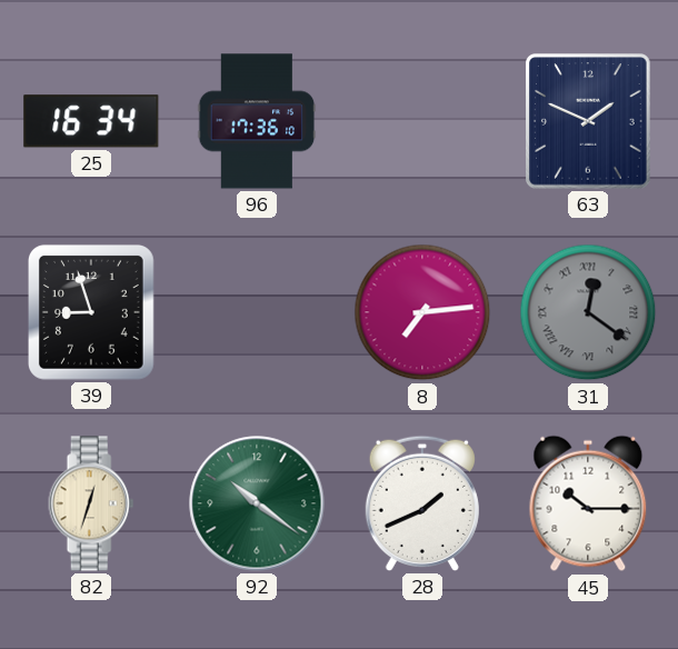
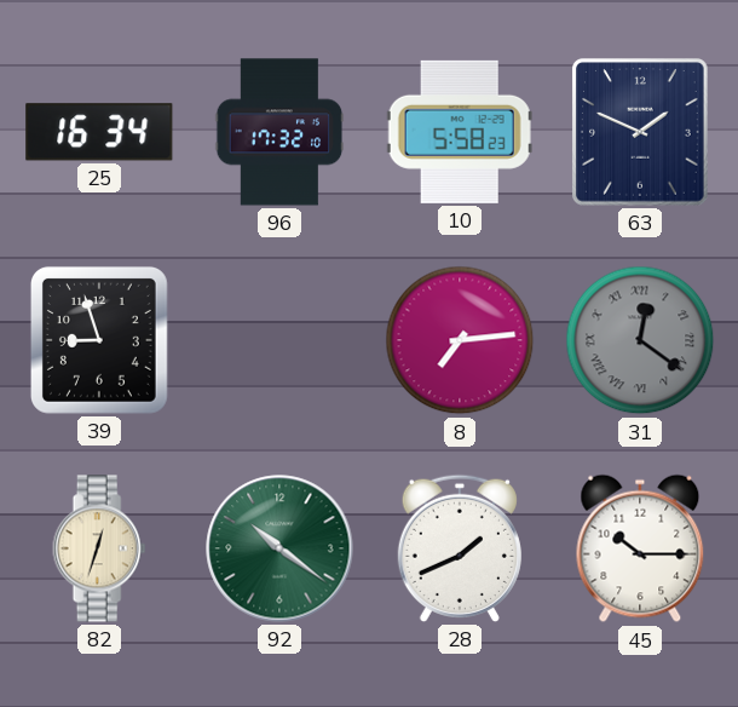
96: 17:36 -> 17:32
10: none -> 5:58
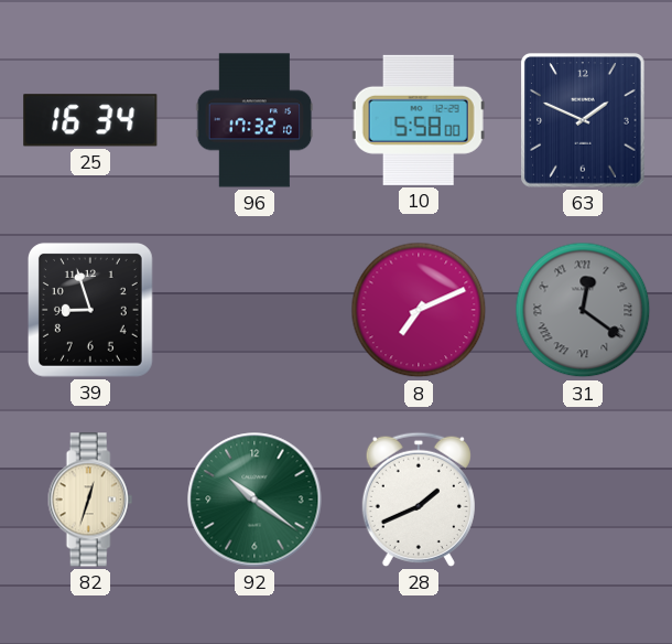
10: 5:58:23 -> 5:58:00
8: 7:14 -> 7:11
45: 10:15 -> none
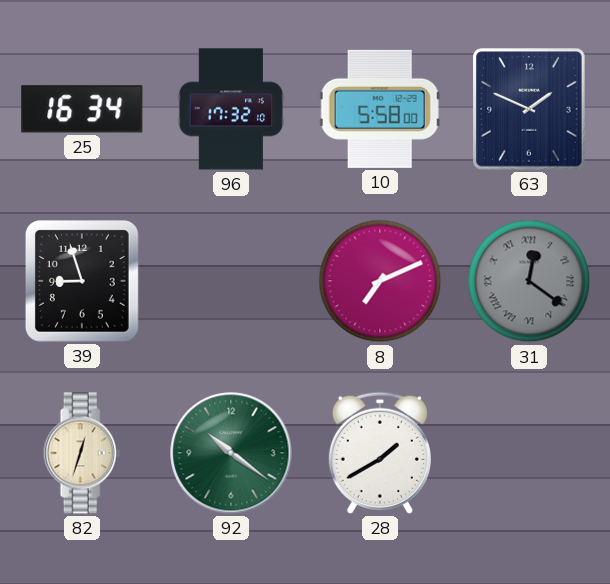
28: 1:41 -> 1:40
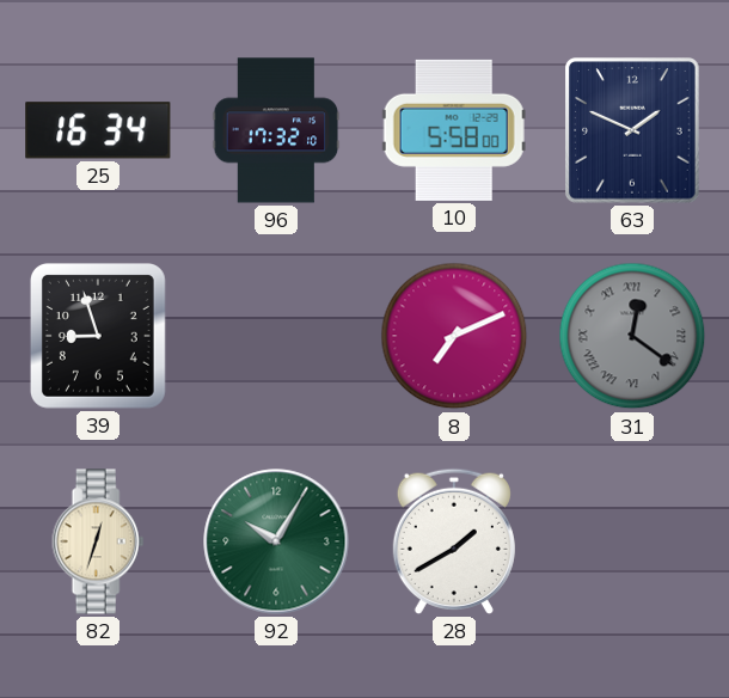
92: 10:21 -> 10:05
